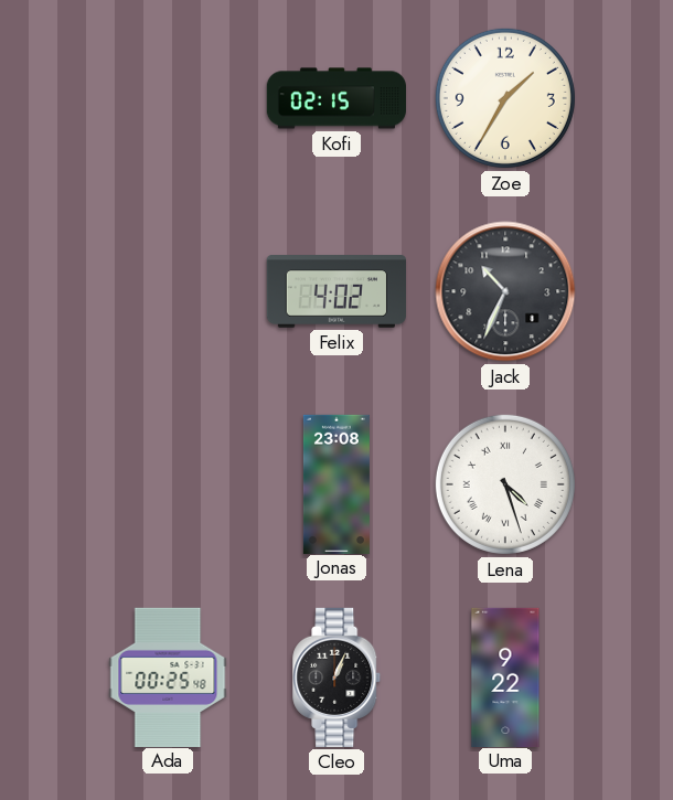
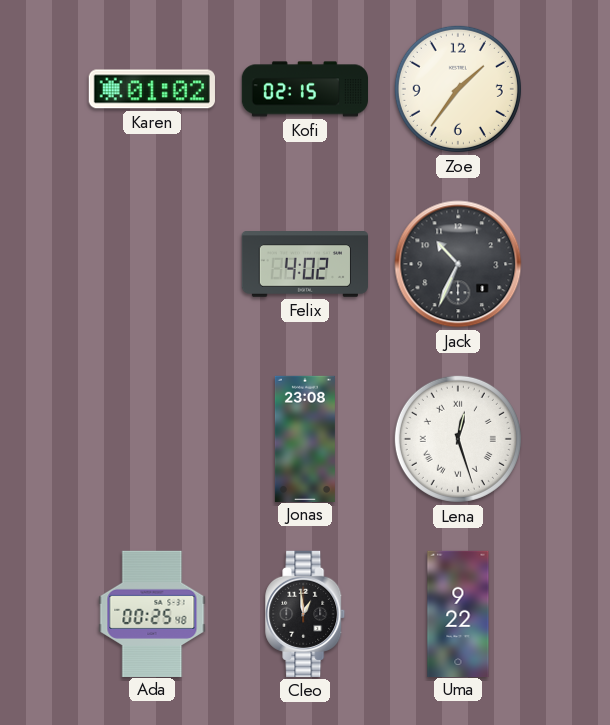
Karen: none -> 01:02
Zoe: 1:35 -> 1:36
Lena: 4:27 -> 12:27
Cleo: 1:04 -> 12:59
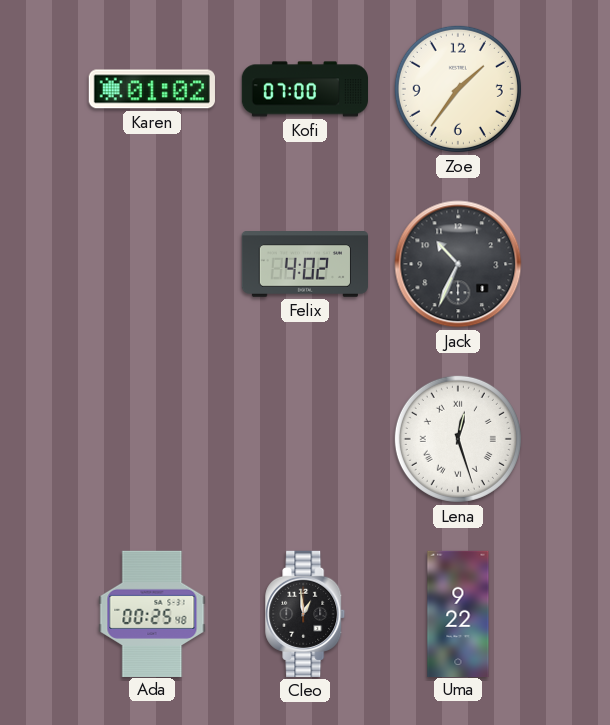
Kofi: 02:15 -> 07:00
Jonas: 23:08 -> none
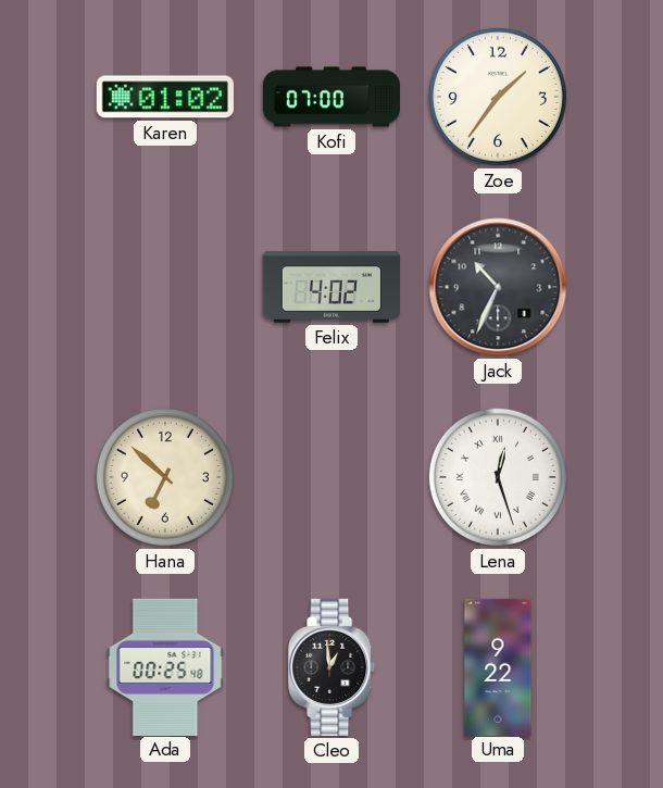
Hana: none -> 6:52
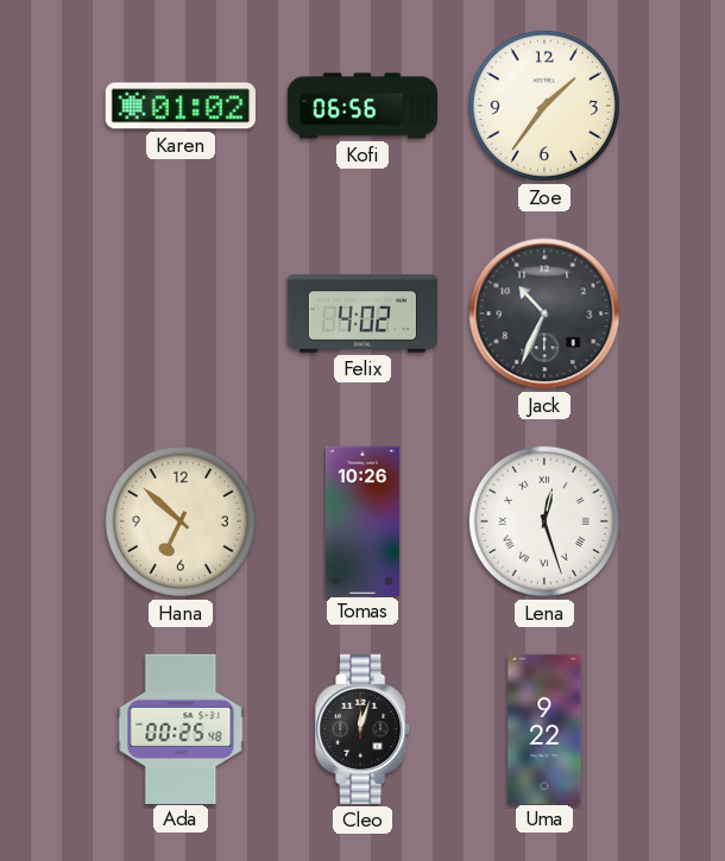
Kofi: 07:00 -> 06:56
Tomas: none -> 10:26
Cleo: 12:59 -> 12:03
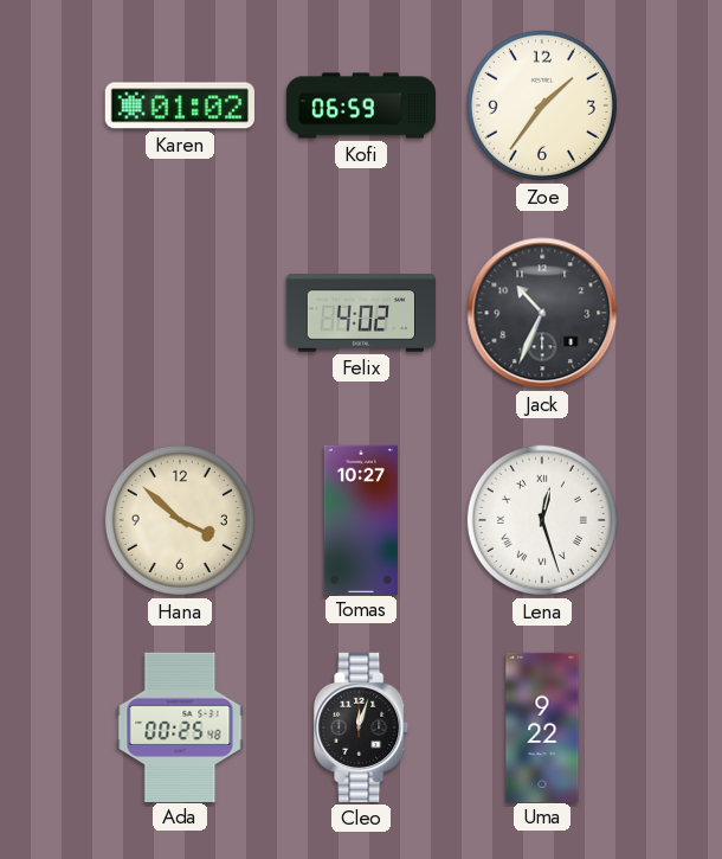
Kofi: 06:56 -> 06:59
Hana: 6:52 -> 3:52
Tomas: 10:26 -> 10:27
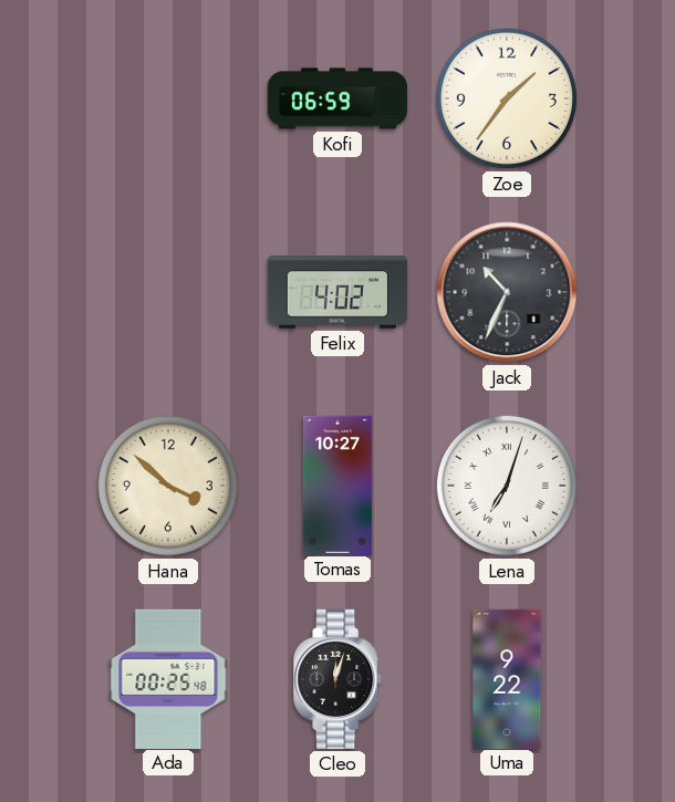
Karen: 01:02 -> none
Lena: 12:27 -> 7:03
